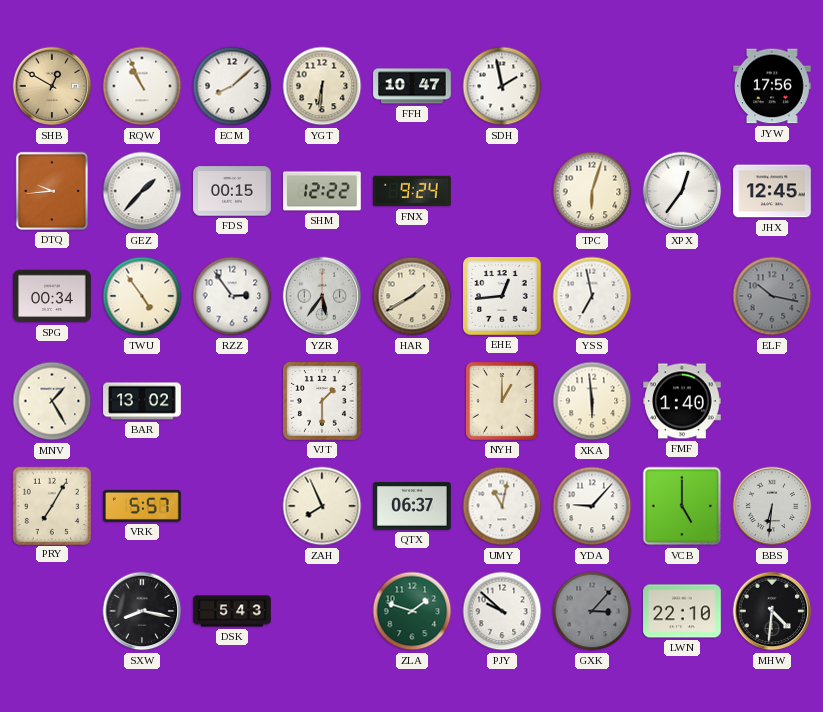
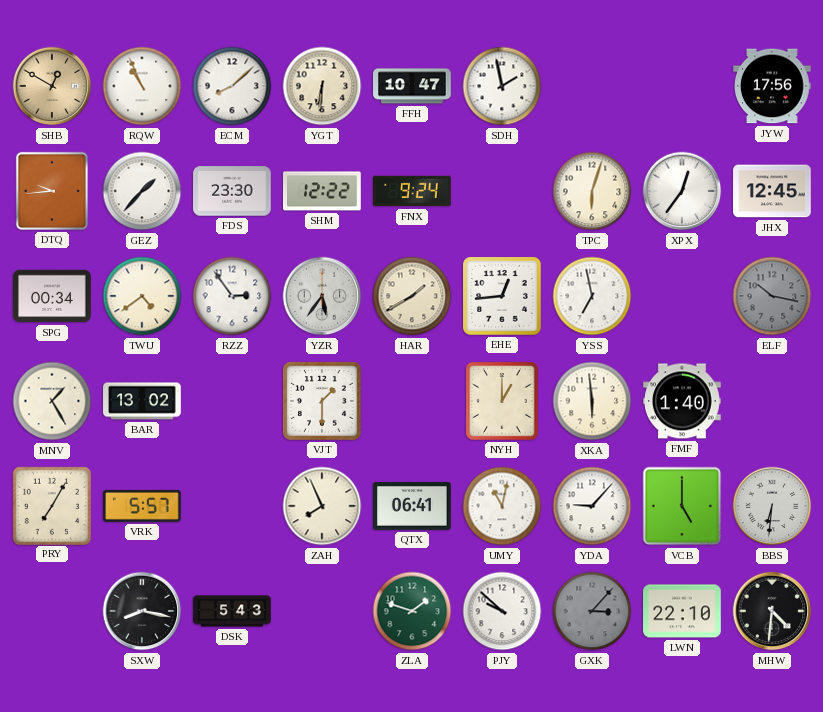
FDS: 00:15 -> 23:30
TWU: 4:54 -> 4:39
QTX: 06:37 -> 06:41
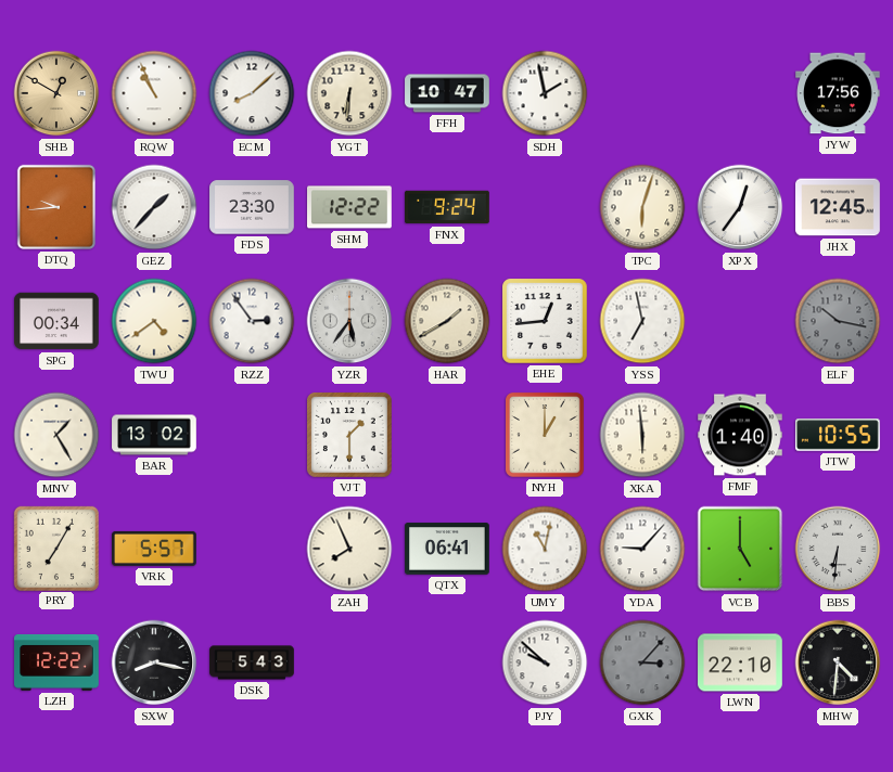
JTW: none -> 10:55
LZH: none -> 12:22
ZLA: 1:48 -> none
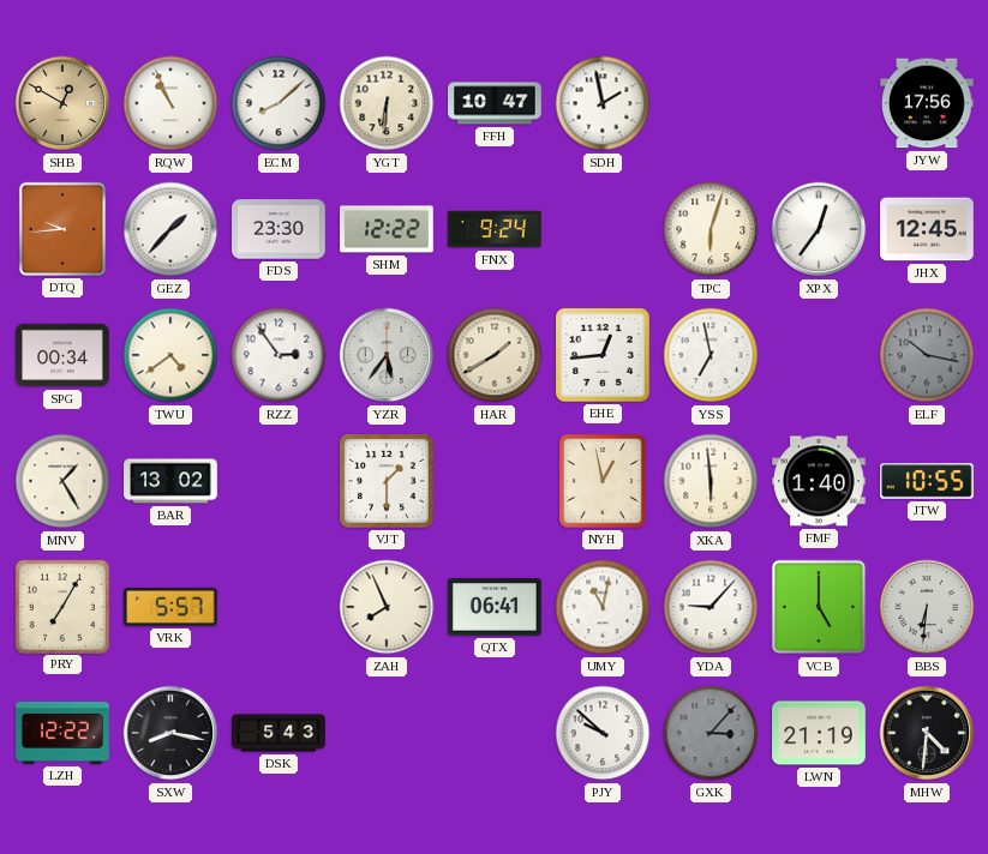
NYH: 1:00 -> 12:58
LWN: 22:10 -> 21:19
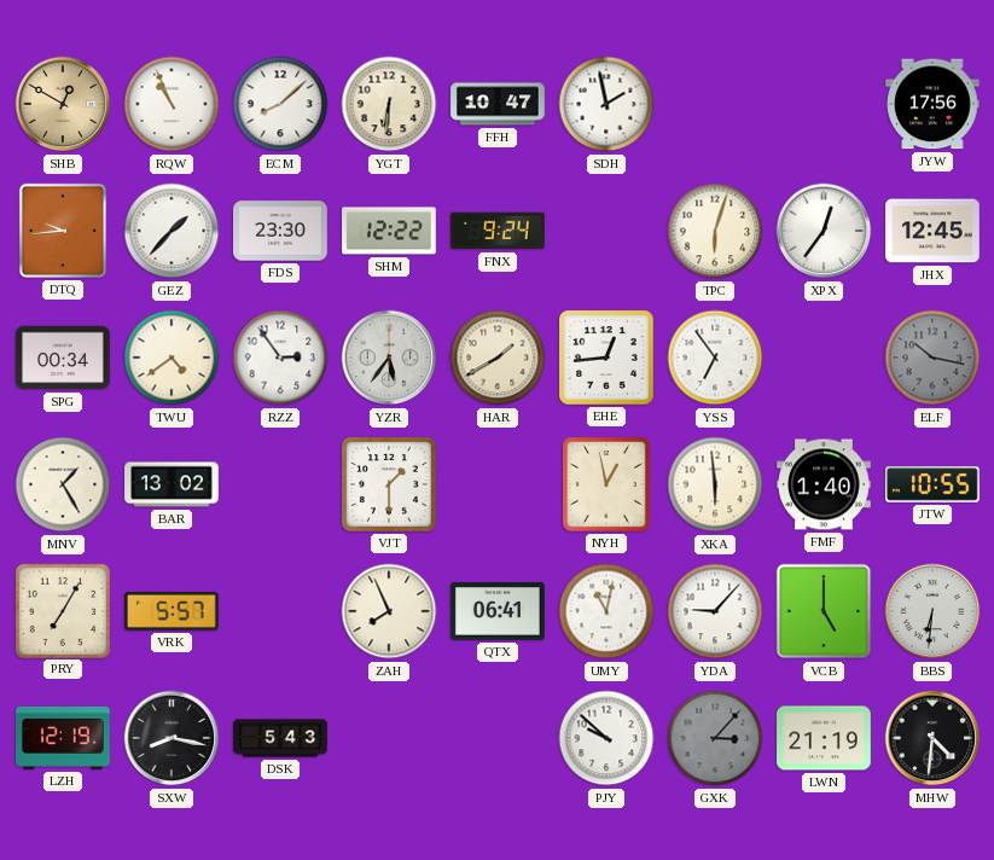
YSS: 6:58 -> 6:54
LZH: 12:22 -> 12:19
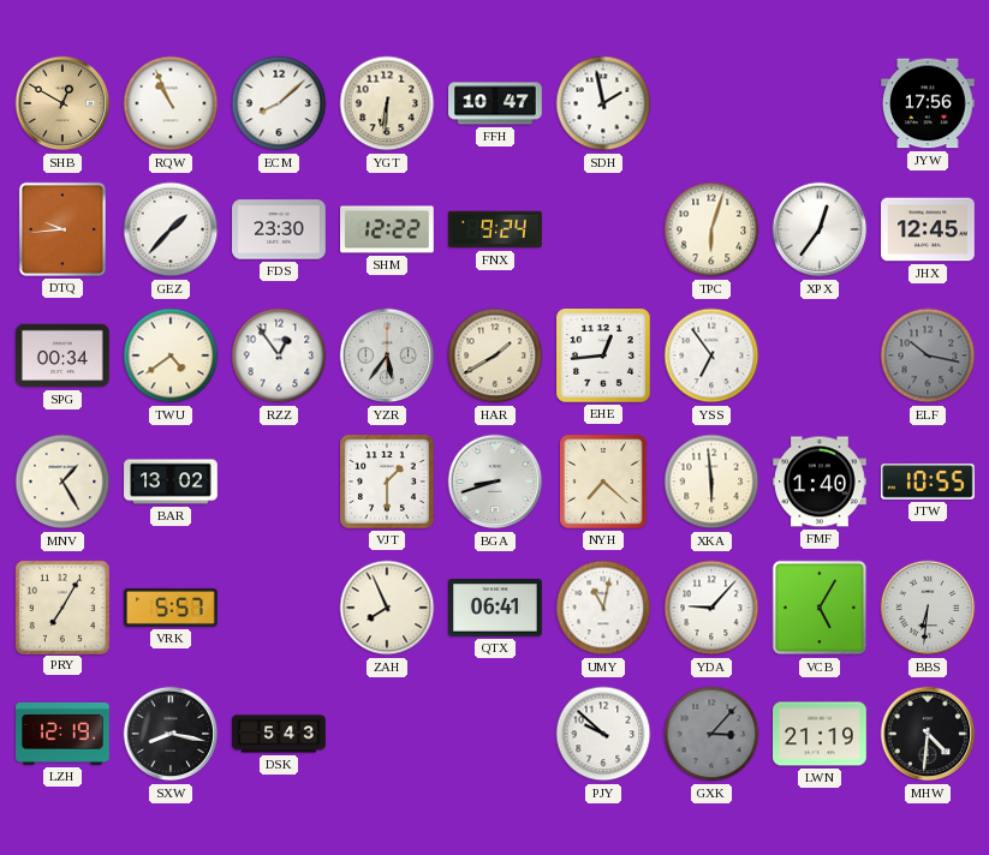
RZZ: 2:54 -> 12:54
BGA: none -> 8:42
NYH: 12:58 -> 7:22
VCB: 5:00 -> 5:05
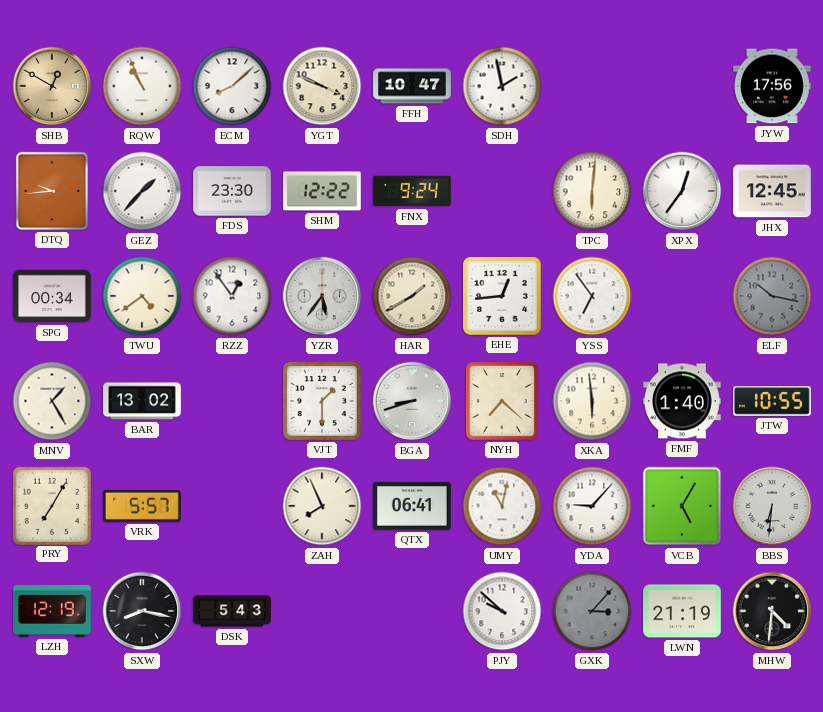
YGT: 6:31 -> 3:49
TPC: 6:03 -> 6:01
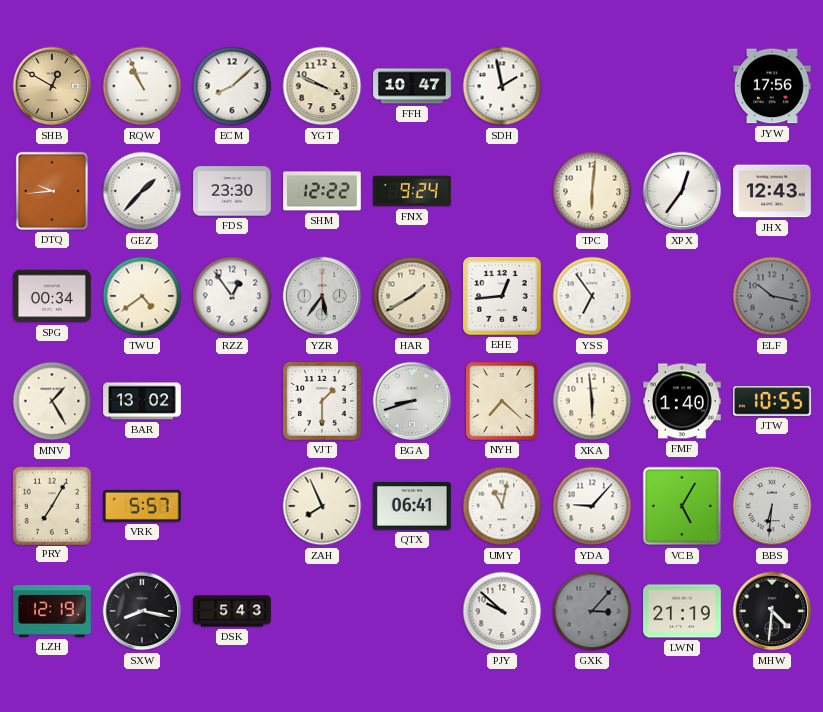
JHX: 12:45 -> 12:43
